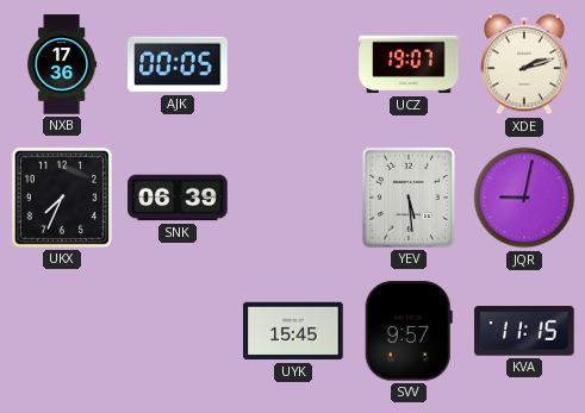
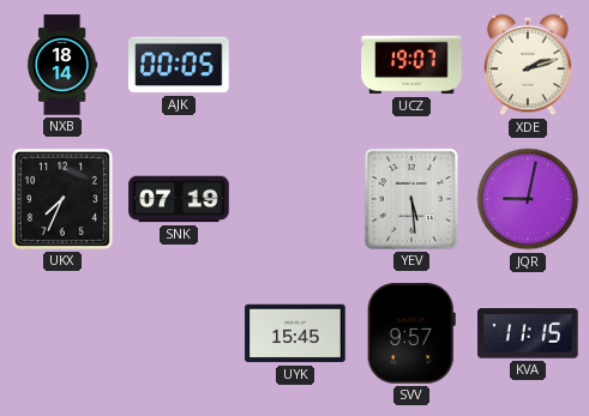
NXB: 17:36 -> 18:14
SNK: 06:39 -> 07:19
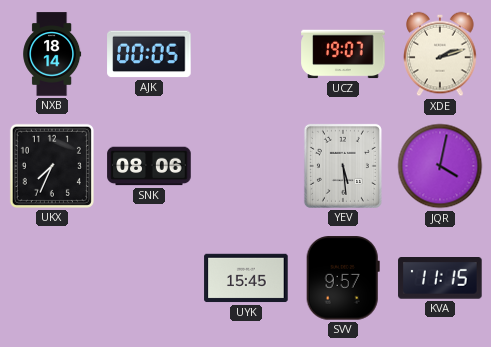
SNK: 07:19 -> 08:06
JQR: 9:02 -> 4:02
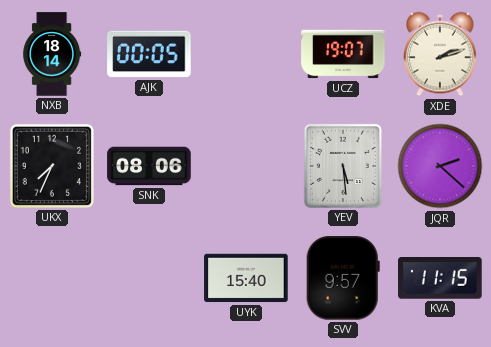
JQR: 4:02 -> 2:22
UYK: 15:45 -> 15:40
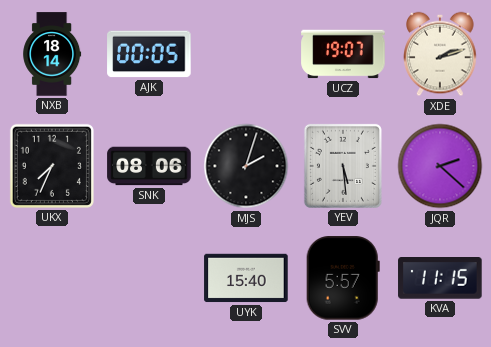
MJS: none -> 2:03
SVV: 9:57 -> 5:57
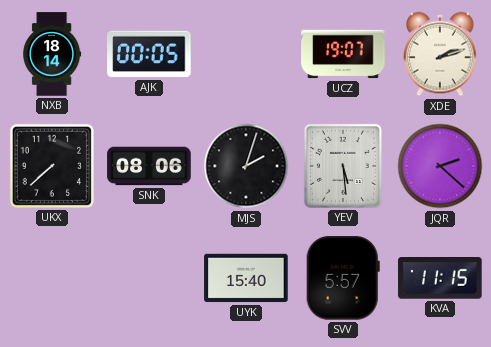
UKX: 7:34 -> 7:38
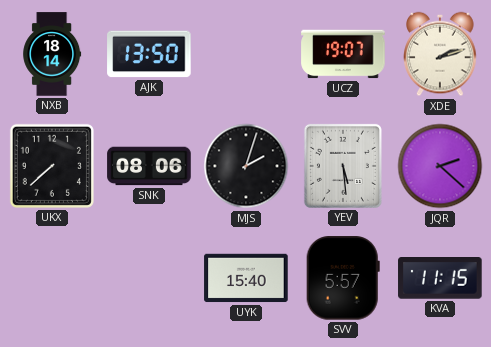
AJK: 00:05 -> 13:50
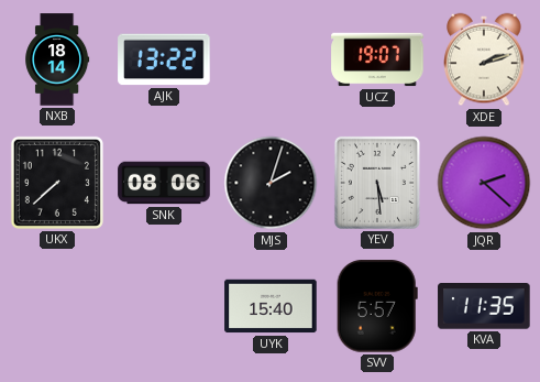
AJK: 13:50 -> 13:22
KVA: 11:15 -> 11:35
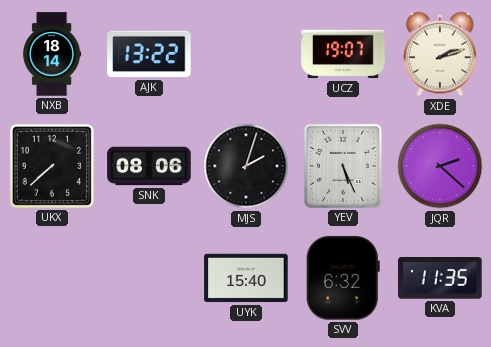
YEV: 5:29 -> 5:26
SVV: 5:57 -> 6:32
